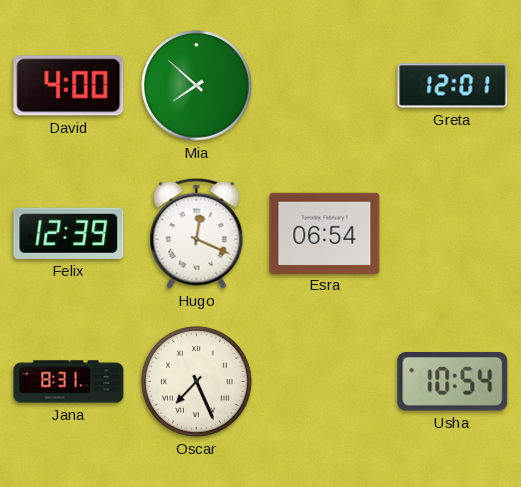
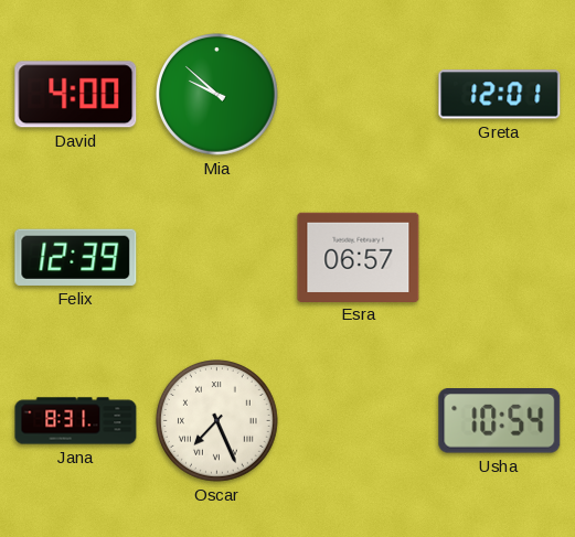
Mia: 7:52 -> 9:52
Hugo: 12:19 -> none
Esra: 06:54 -> 06:57
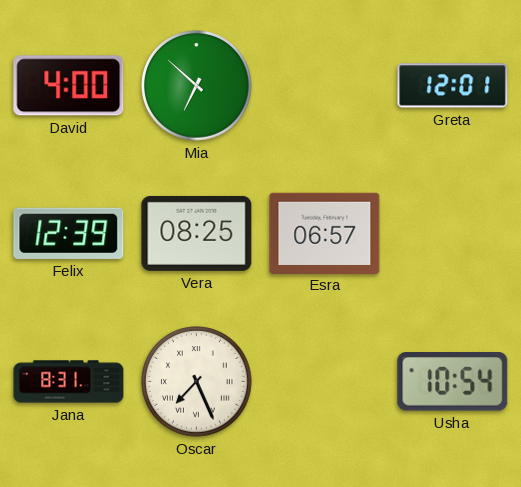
Mia: 9:52 -> 6:52
Vera: none -> 08:25
